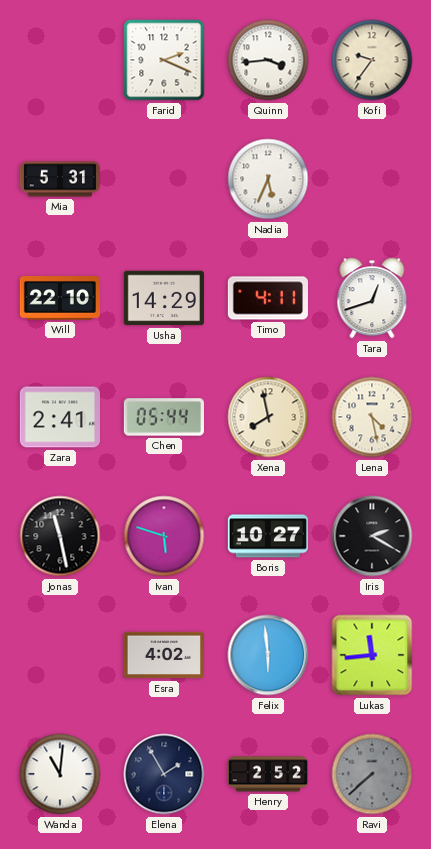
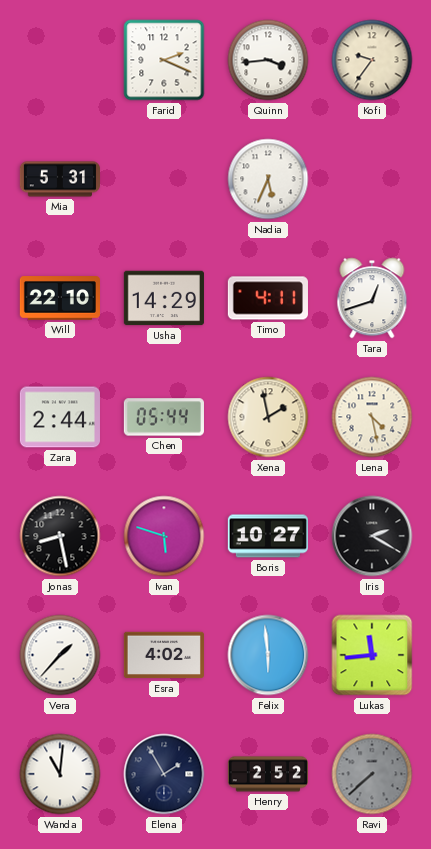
Zara: 2:41 -> 2:44
Xena: 7:58 -> 1:58
Jonas: 11:28 -> 8:28
Vera: none -> 1:37
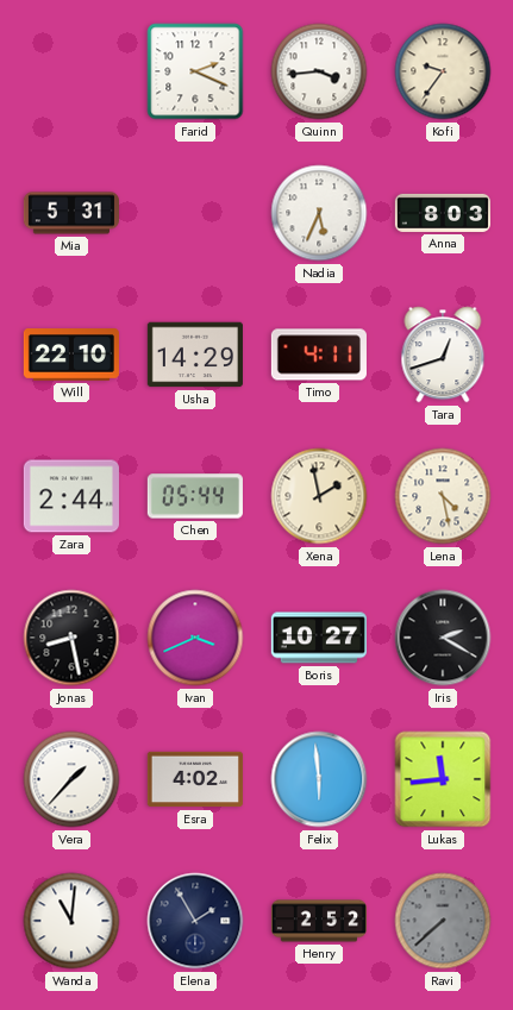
Anna: none -> 8:03
Ivan: 5:48 -> 3:41
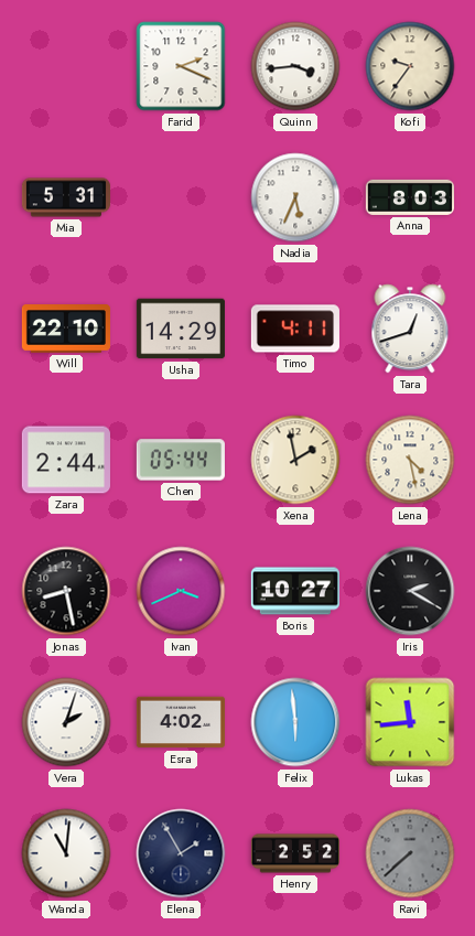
Vera: 1:37 -> 2:03
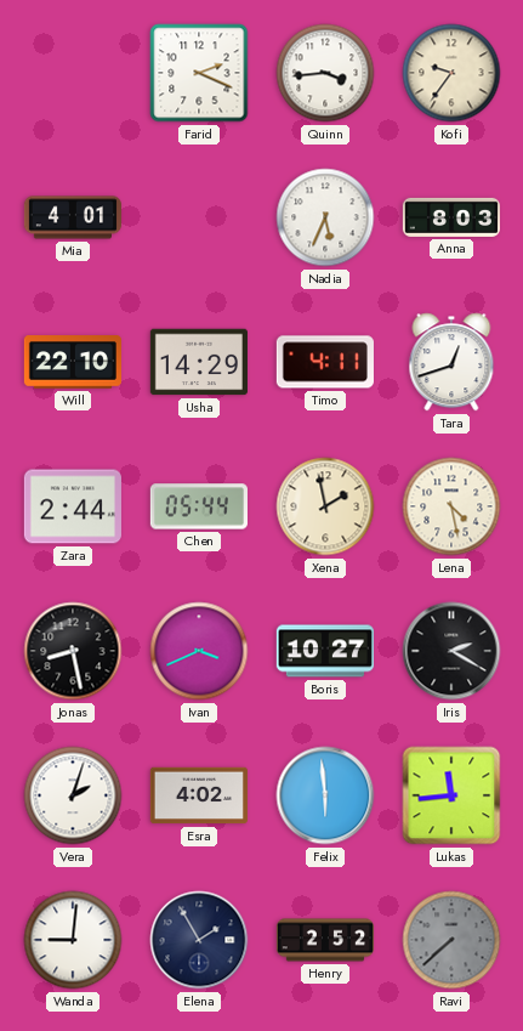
Mia: 5:31 -> 4:01
Wanda: 11:01 -> 9:01
